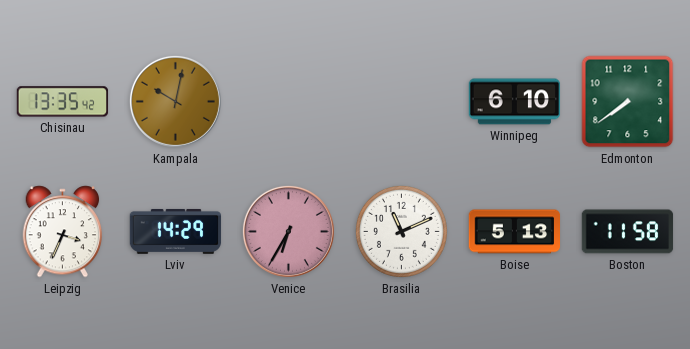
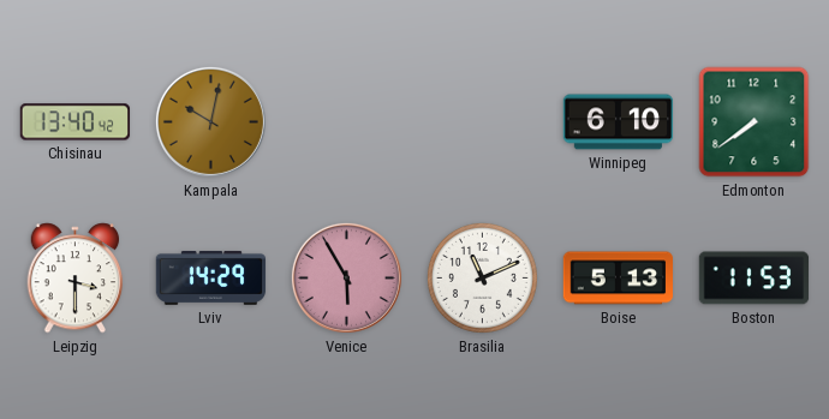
Chisinau: 13:35 -> 13:40
Leipzig: 3:34 -> 3:30
Venice: 6:35 -> 5:55
Boston: 11:58 -> 11:53
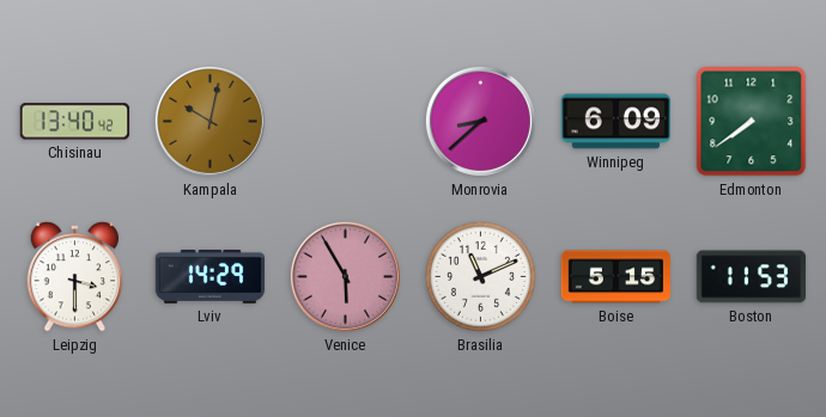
Monrovia: none -> 8:38
Winnipeg: 6:10 -> 6:09
Boise: 5:13 -> 5:15
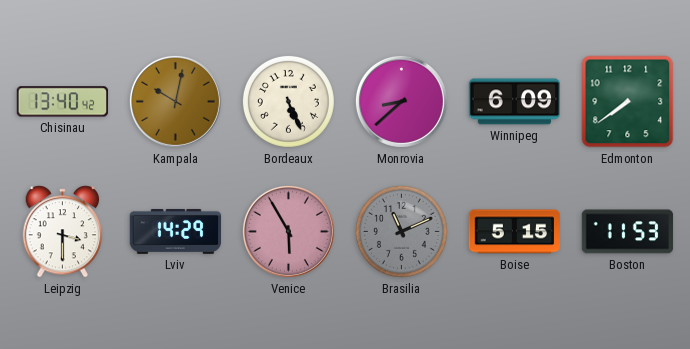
Bordeaux: none -> 5:26
Brasilia dial: white -> grey
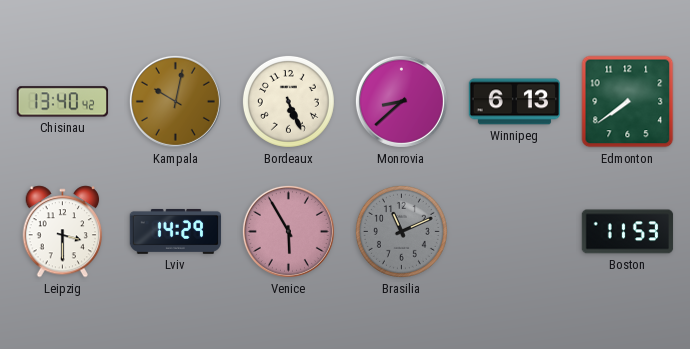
Winnipeg: 6:09 -> 6:13
Boise: 5:15 -> none
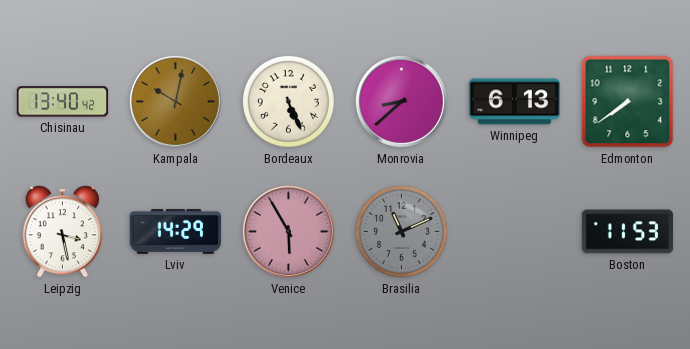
Leipzig: 3:30 -> 3:28
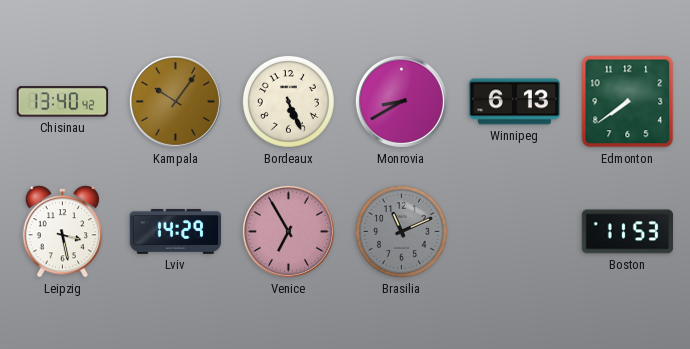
Kampala: 10:02 -> 10:06
Monrovia: 8:38 -> 8:40
Venice: 5:55 -> 6:55
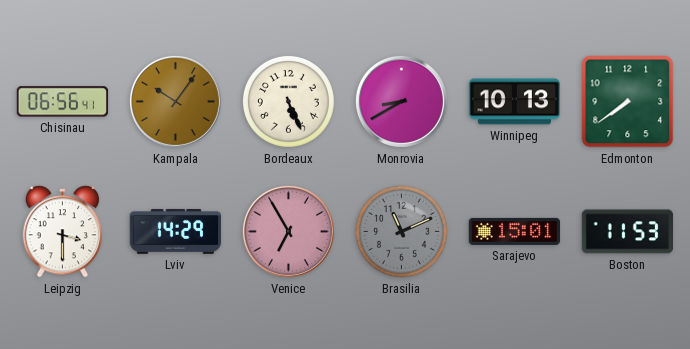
Chisinau: 13:40 -> 06:56
Winnipeg: 6:13 -> 10:13
Leipzig: 3:28 -> 3:30
Sarajevo: none -> 15:01
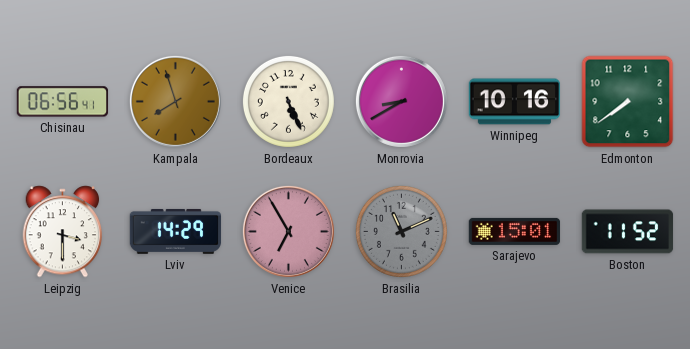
Kampala: 10:06 -> 7:57
Winnipeg: 10:13 -> 10:16
Boston: 11:53 -> 11:52
